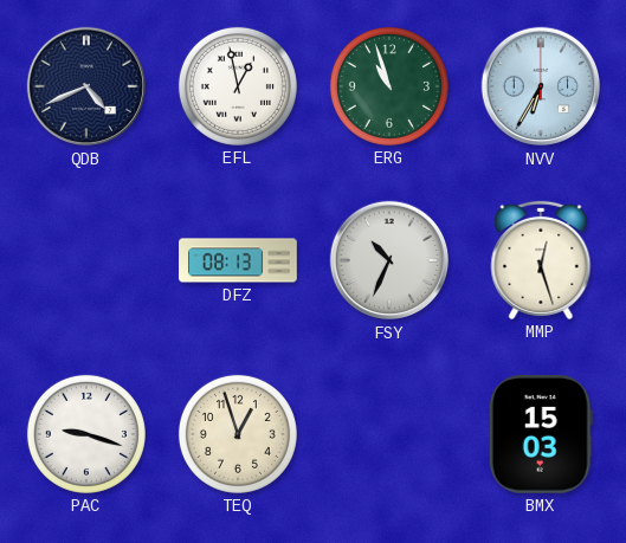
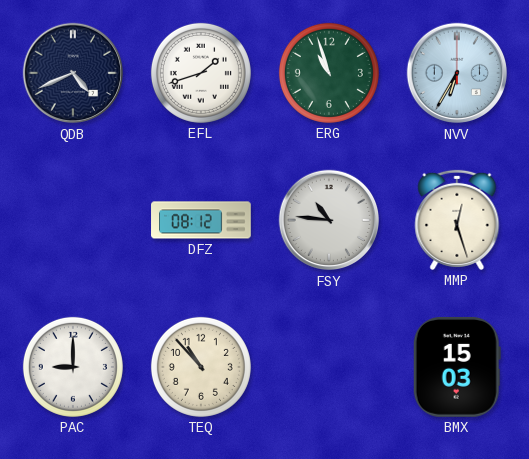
EFL: 12:58 -> 1:42
DFZ: 08:13 -> 08:12
FSY: 10:34 -> 10:46
PAC: 9:18 -> 9:00
TEQ: 12:57 -> 10:53
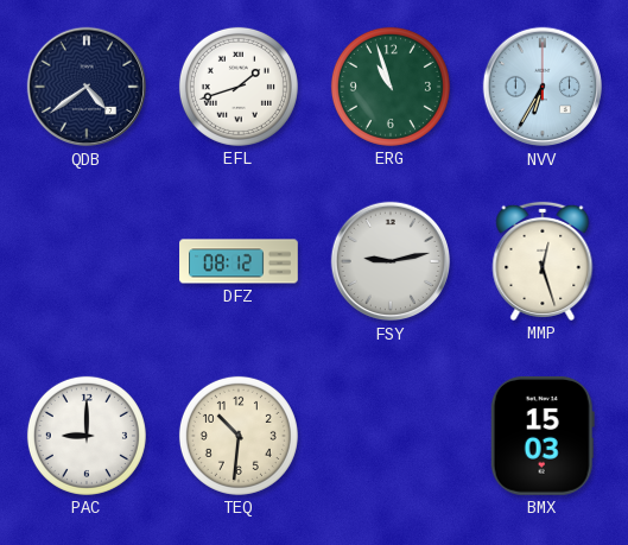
QDB: 4:41 -> 4:39
FSY: 10:46 -> 9:13
TEQ: 10:53 -> 10:31
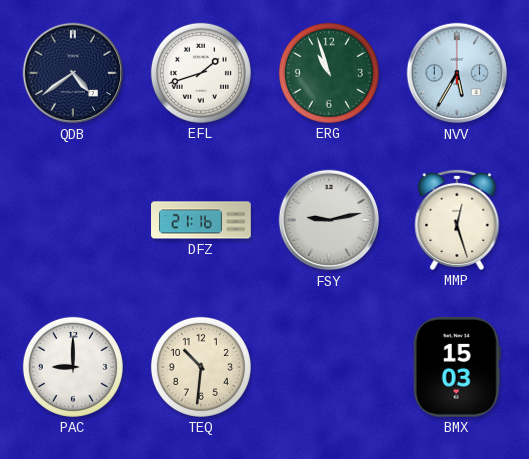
NVV: 6:35 -> 5:35
DFZ: 08:12 -> 21:16
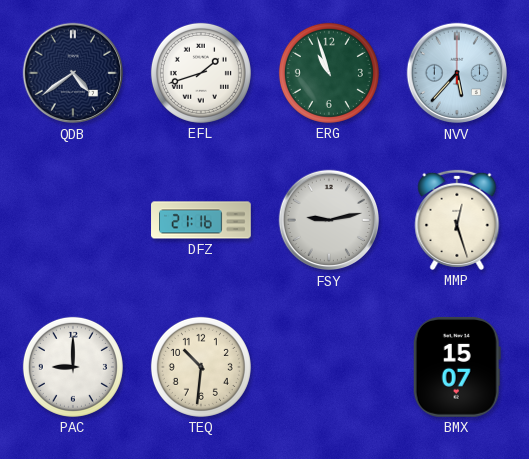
NVV: 5:35 -> 5:37
BMX: 15:03 -> 15:07
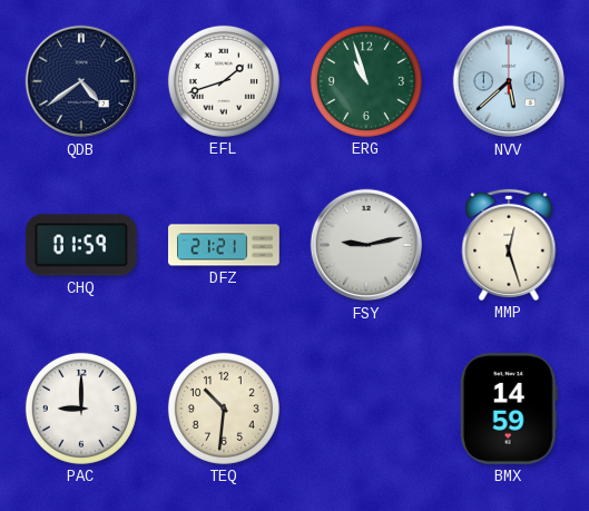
NVV: 5:37 -> 5:38
CHQ: none -> 01:59
DFZ: 21:16 -> 21:21
BMX: 15:07 -> 14:59
